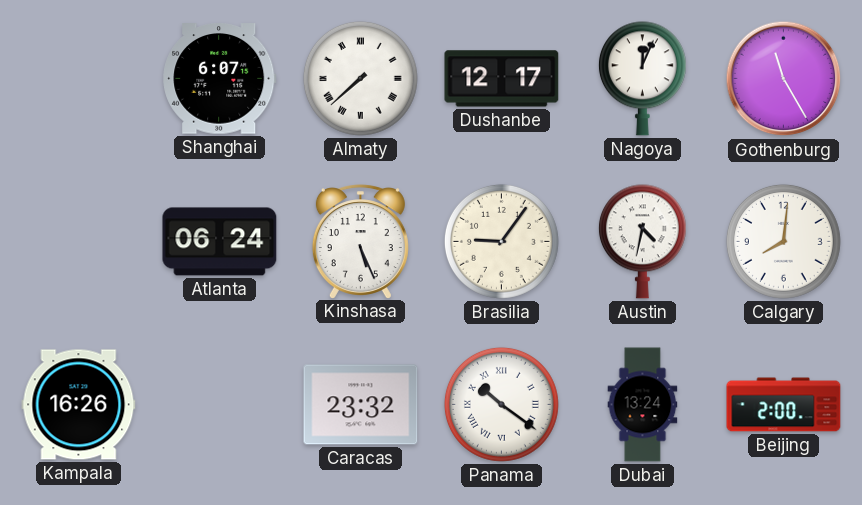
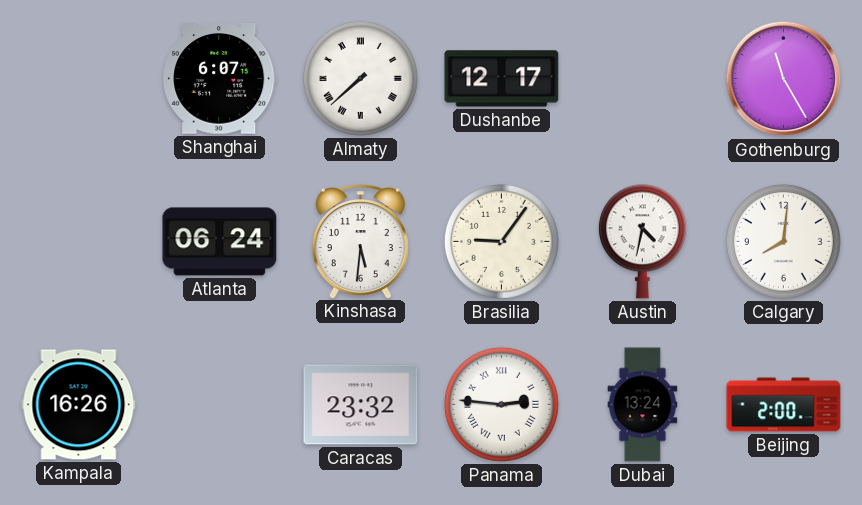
Nagoya: 12:04 -> none
Kinshasa: 5:26 -> 5:31
Panama: 10:21 -> 2:46
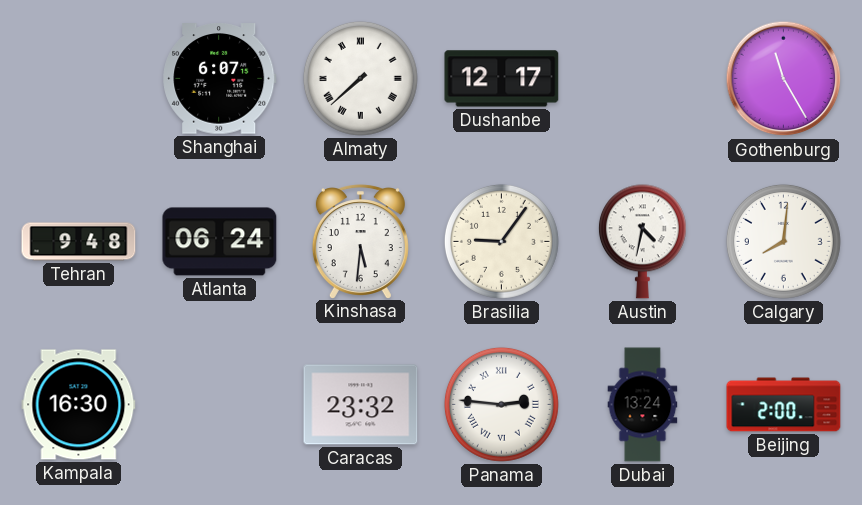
Tehran: none -> 9:48
Kampala: 16:26 -> 16:30
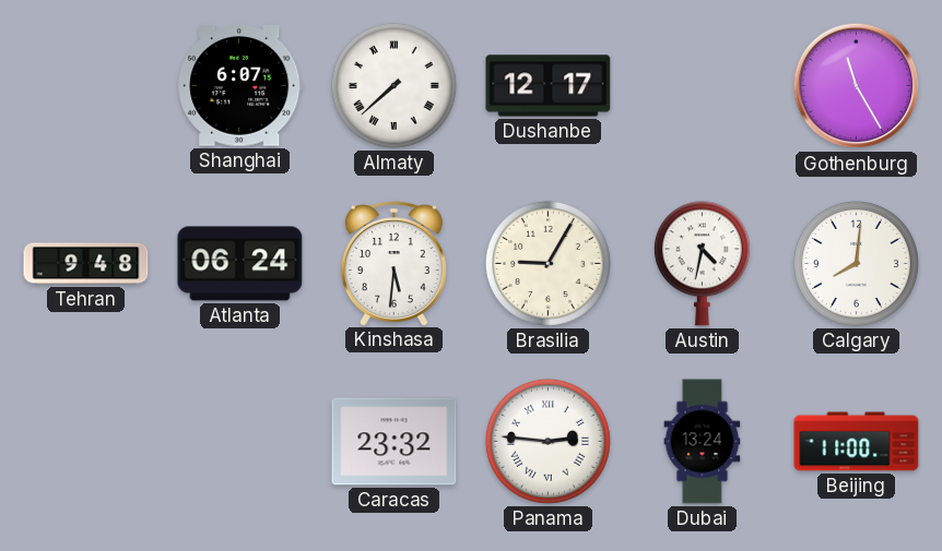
Brasilia: 9:06 -> 9:05
Kampala: 16:30 -> none
Beijing: 2:00 -> 11:00
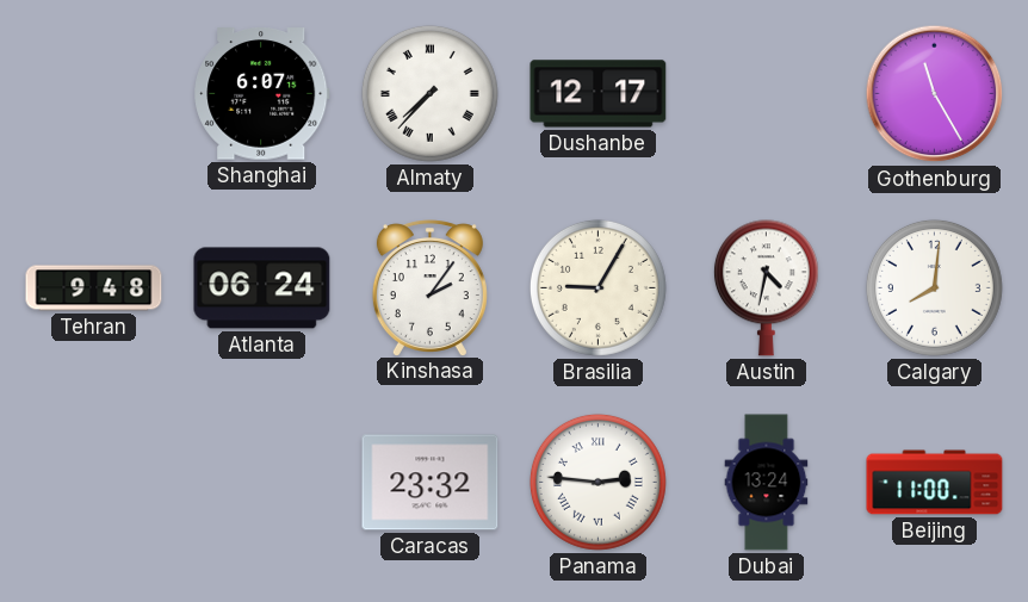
Almaty: 7:38 -> 7:37
Kinshasa: 5:31 -> 2:06
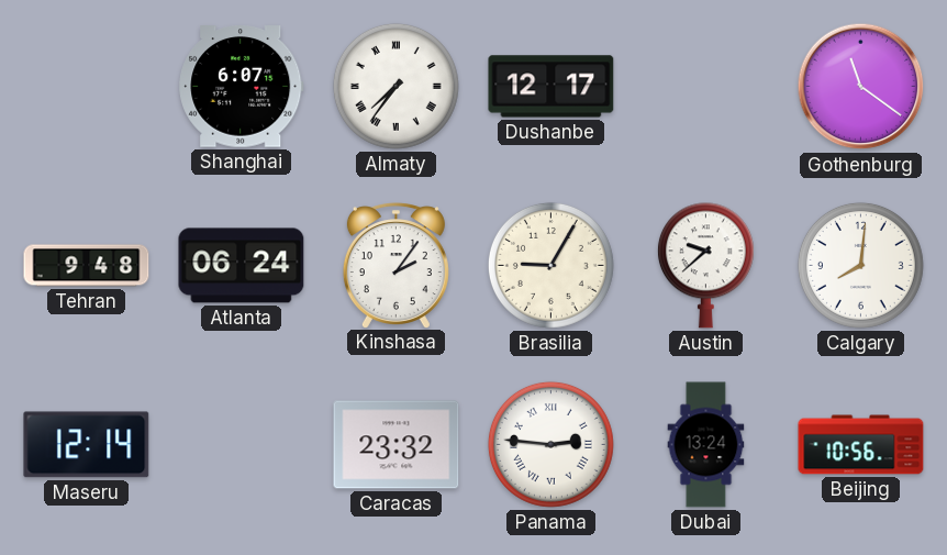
Almaty: 7:37 -> 7:36
Gothenburg: 11:25 -> 11:21
Austin: 4:32 -> 9:38
Maseru: none -> 12:14
Beijing: 11:00 -> 10:56
